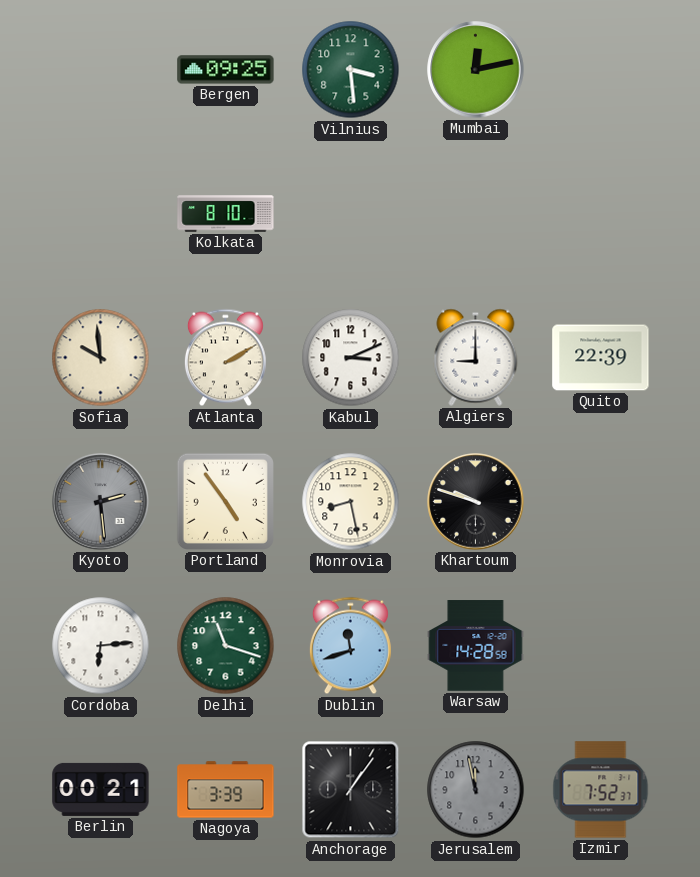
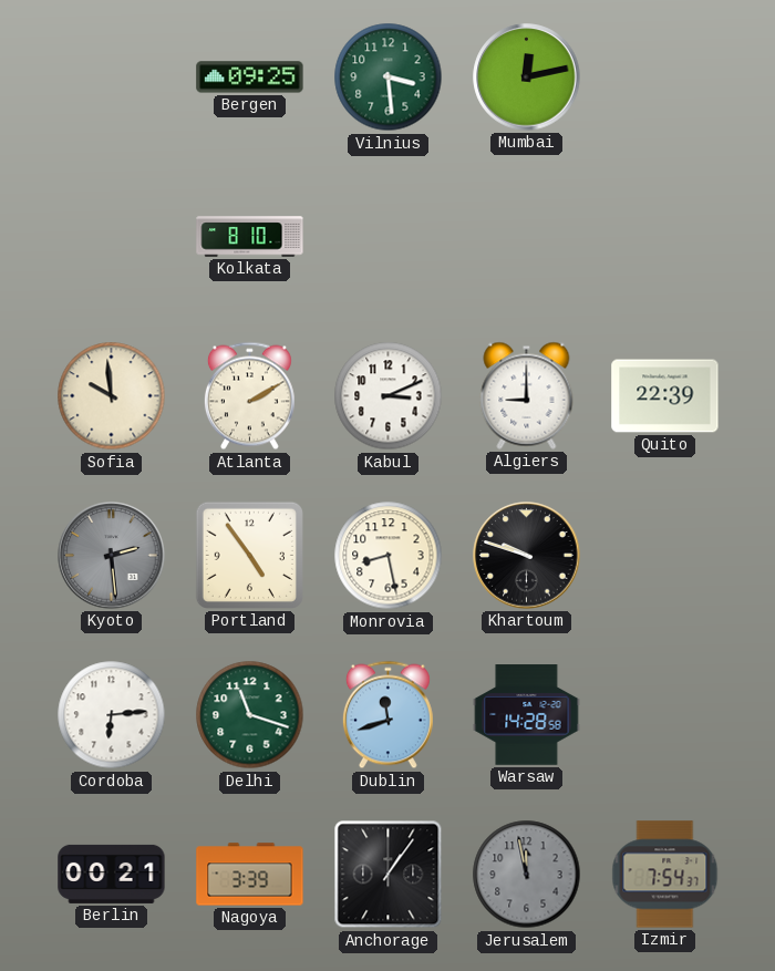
Izmir: 7:52 -> 7:54
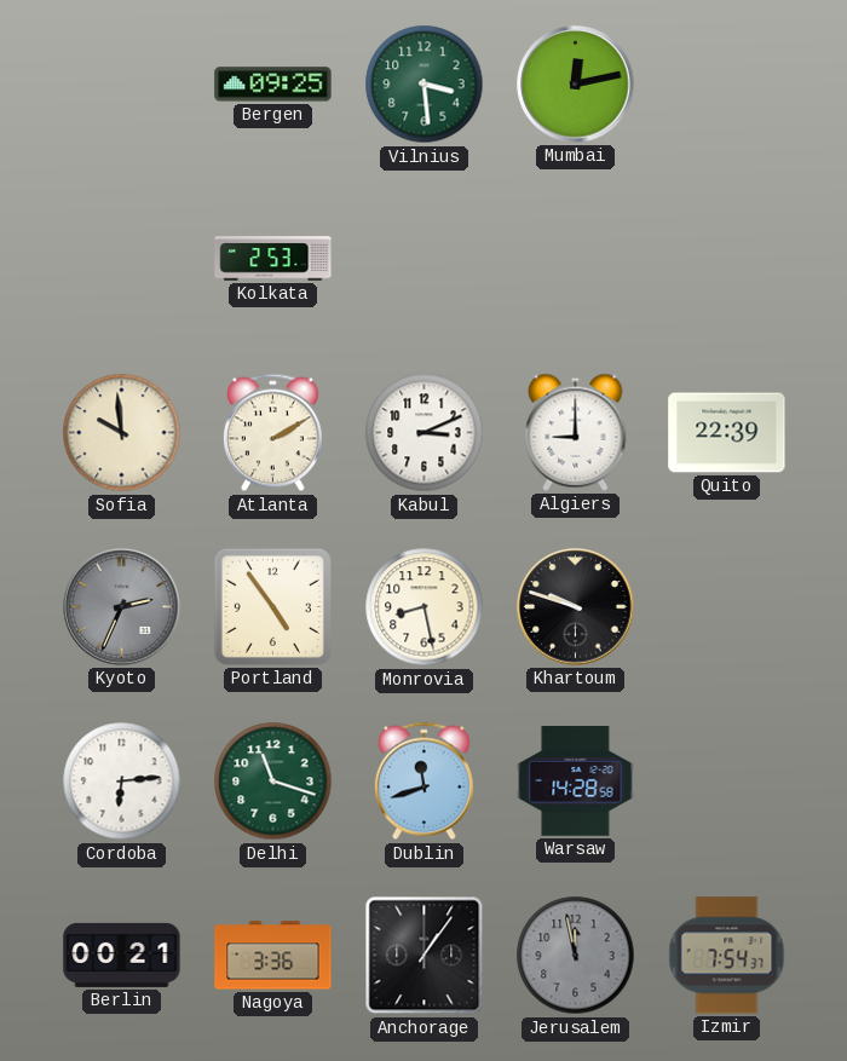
Kolkata: 8:10 -> 2:53
Kyoto: 2:29 -> 2:34
Nagoya: 3:39 -> 3:36
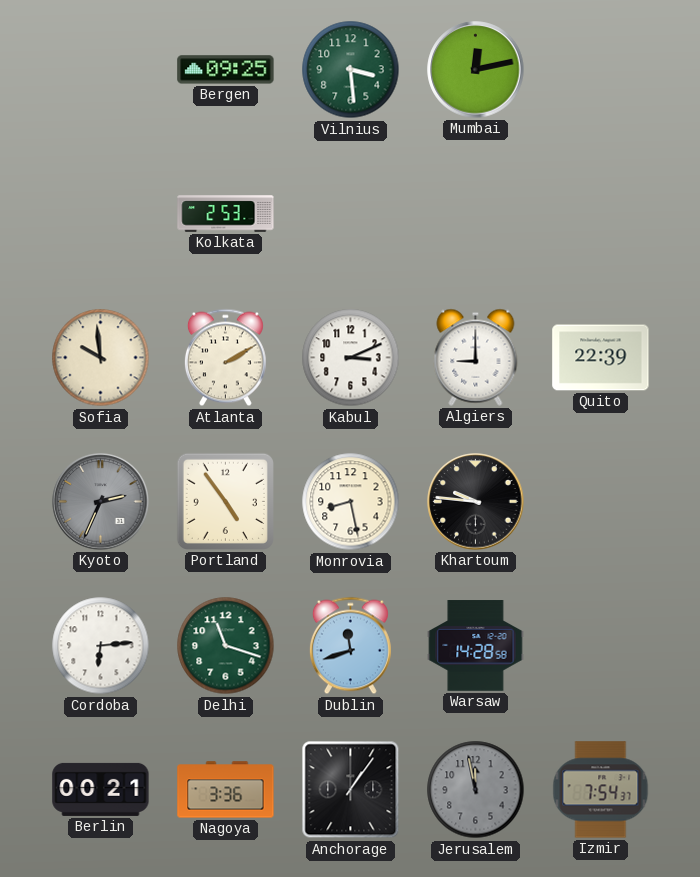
Khartoum: 9:48 -> 9:46
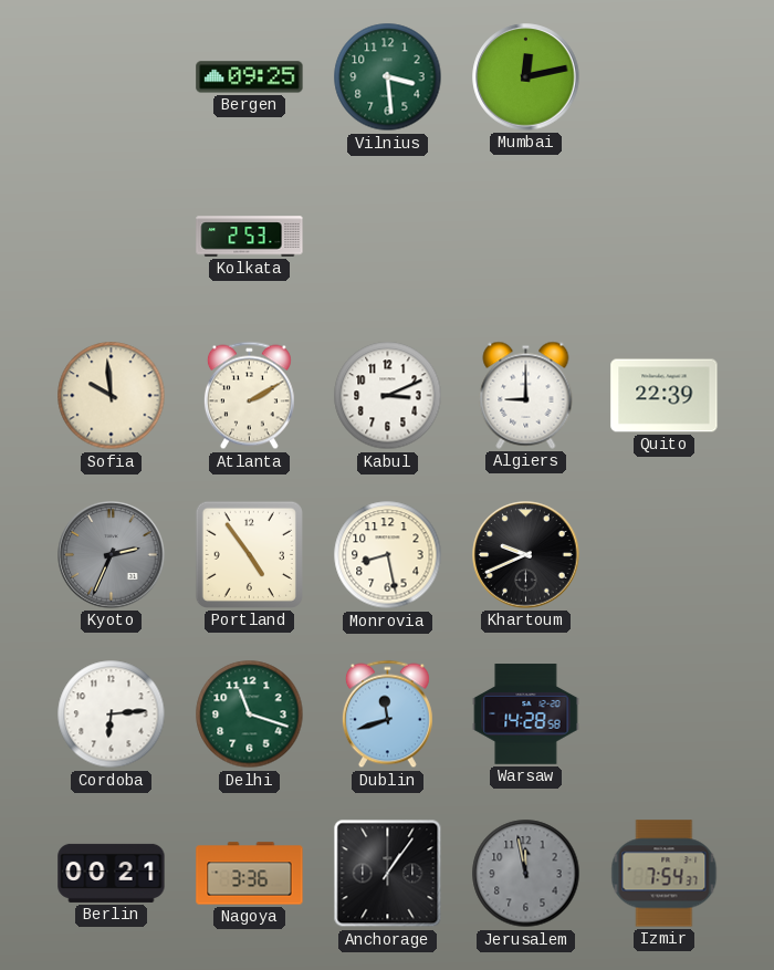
Khartoum: 9:46 -> 9:41
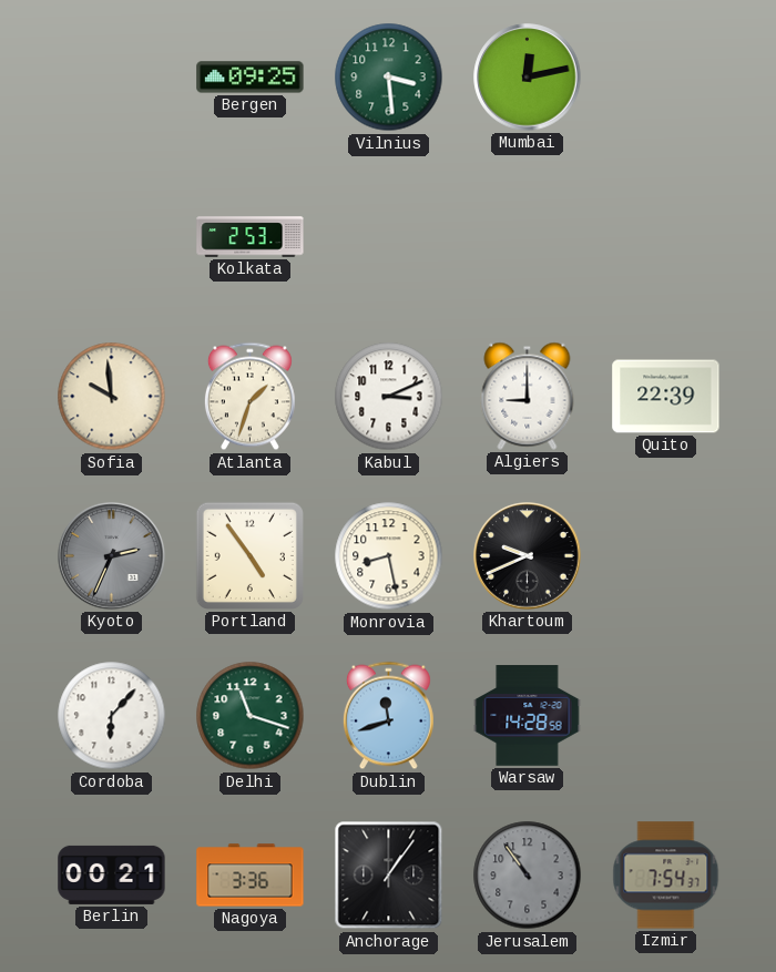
Atlanta: 2:10 -> 1:33
Cordoba: 6:14 -> 6:07
Jerusalem: 11:58 -> 10:54
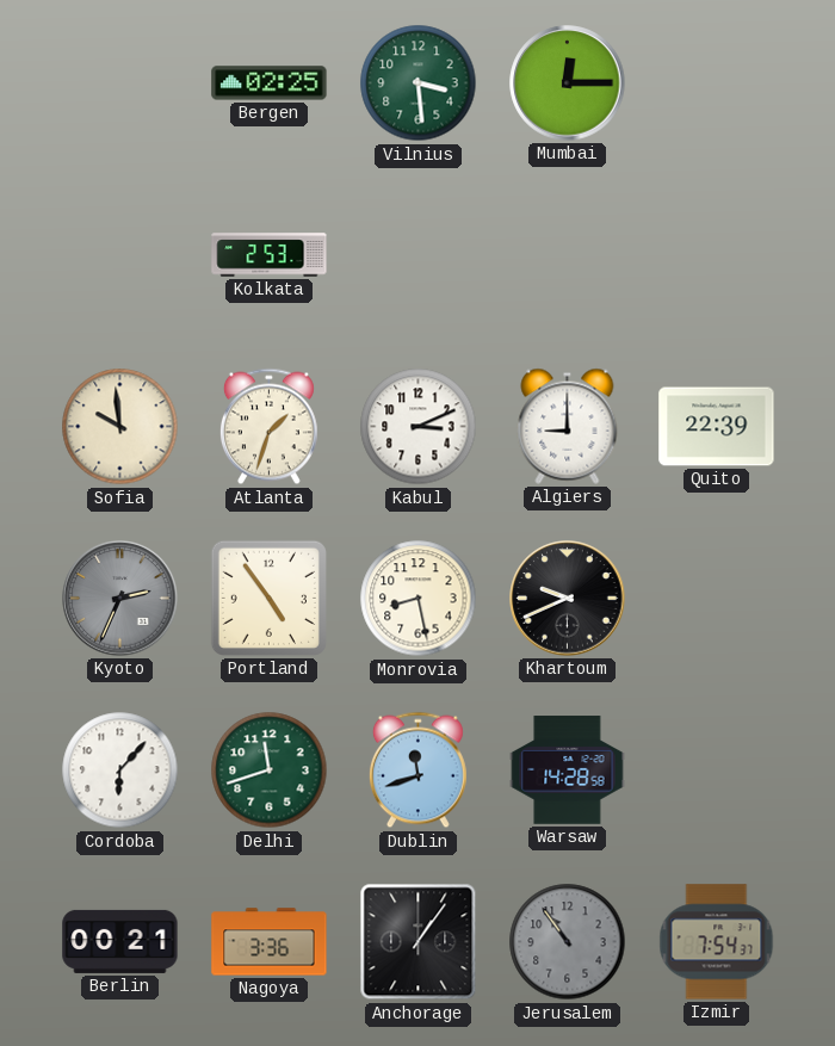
Bergen: 09:25 -> 02:25
Mumbai: 12:13 -> 12:15
Delhi: 11:18 -> 11:42
